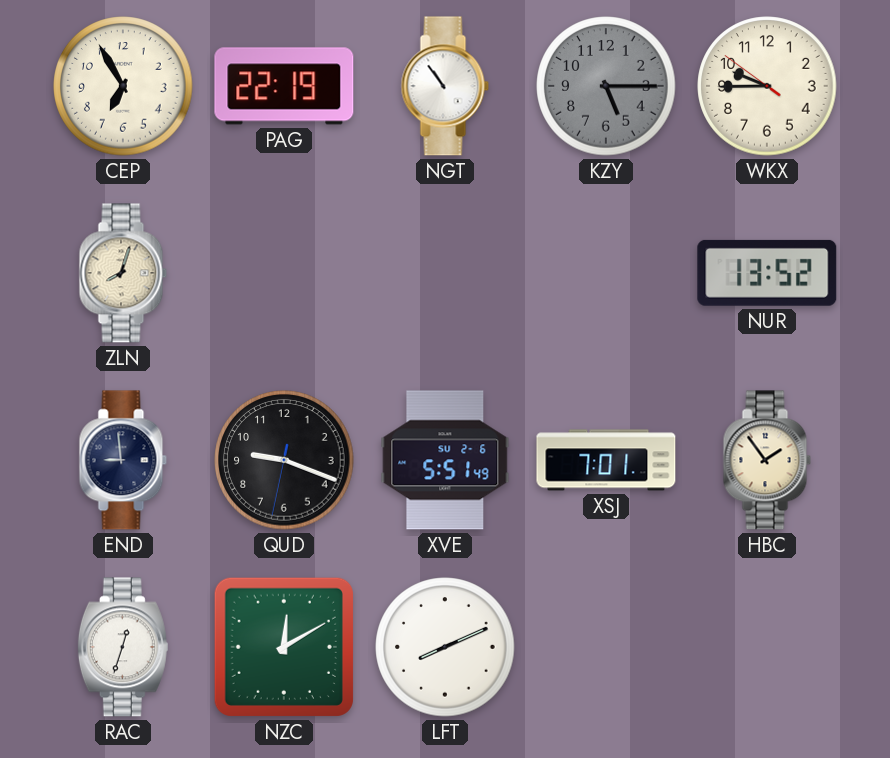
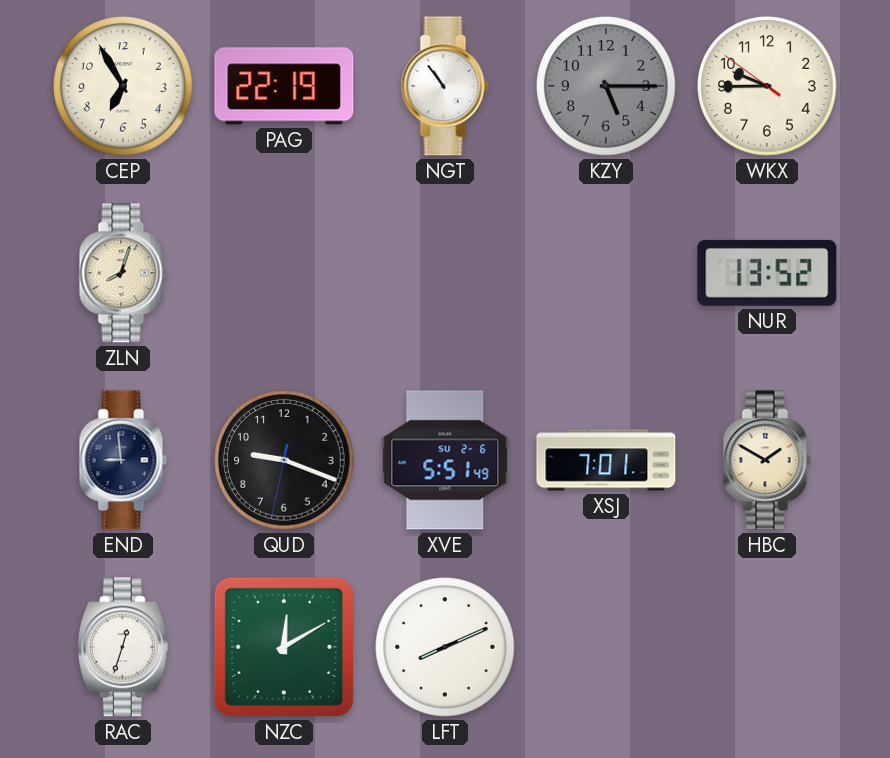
HBC: 1:54 -> 1:50
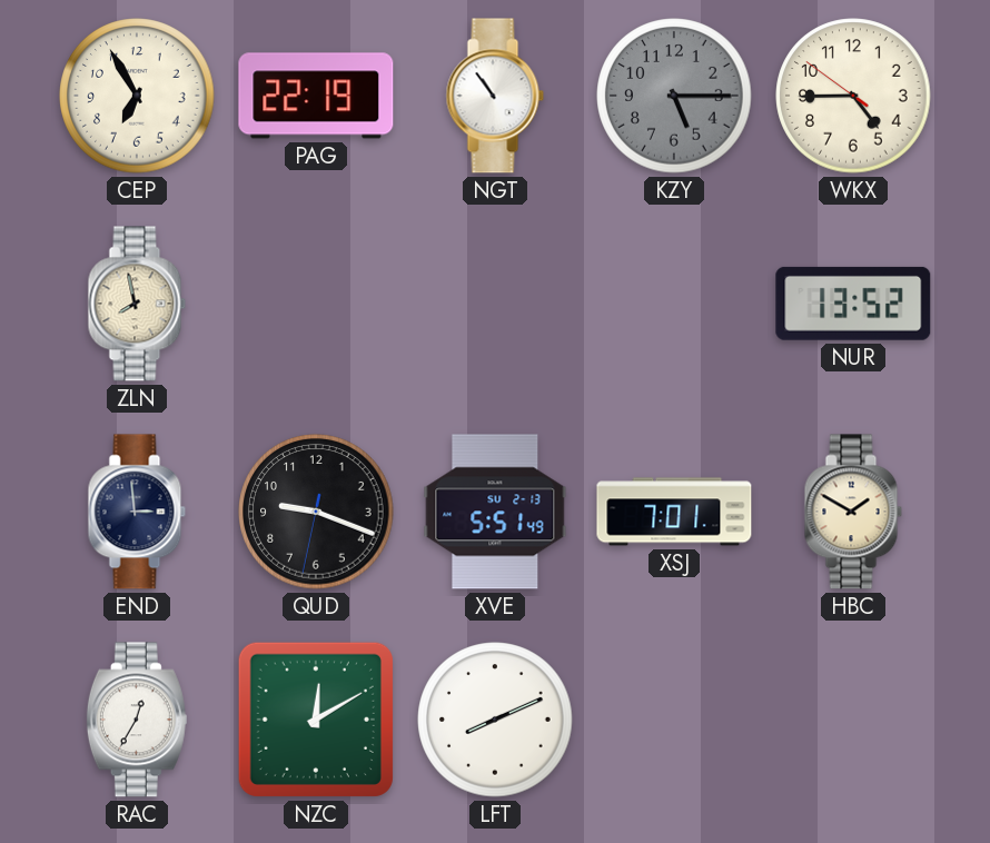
WKX: 9:44 -> 4:44
ZLN: 8:03 -> 7:58
END: 8:59 -> 2:59
XVE date: SU 2-6 -> SU 2-13
RAC: 12:33 -> 12:35
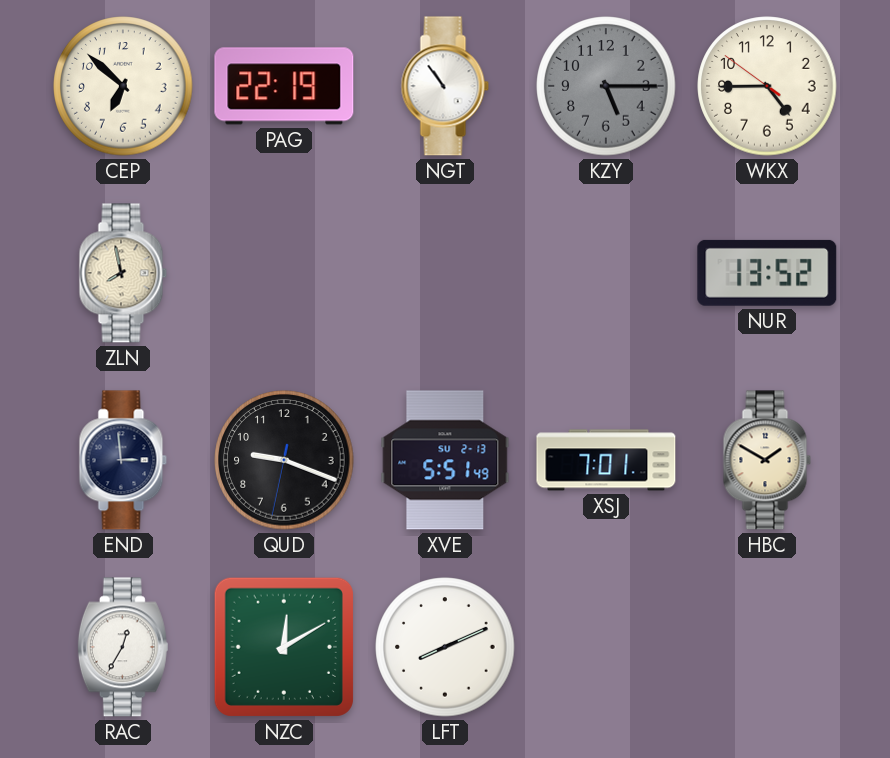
CEP: 6:55 -> 6:52
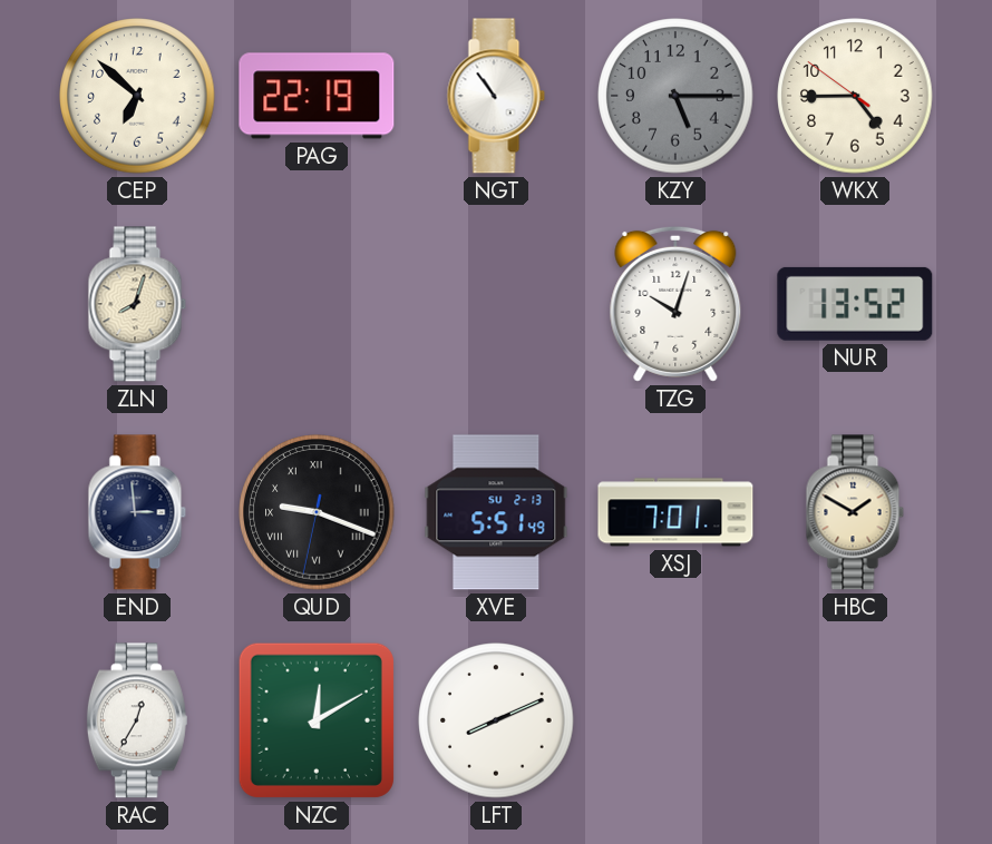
ZLN: 7:58 -> 8:03
TZG: none -> 10:03
QUD numerals: Arabic -> Roman
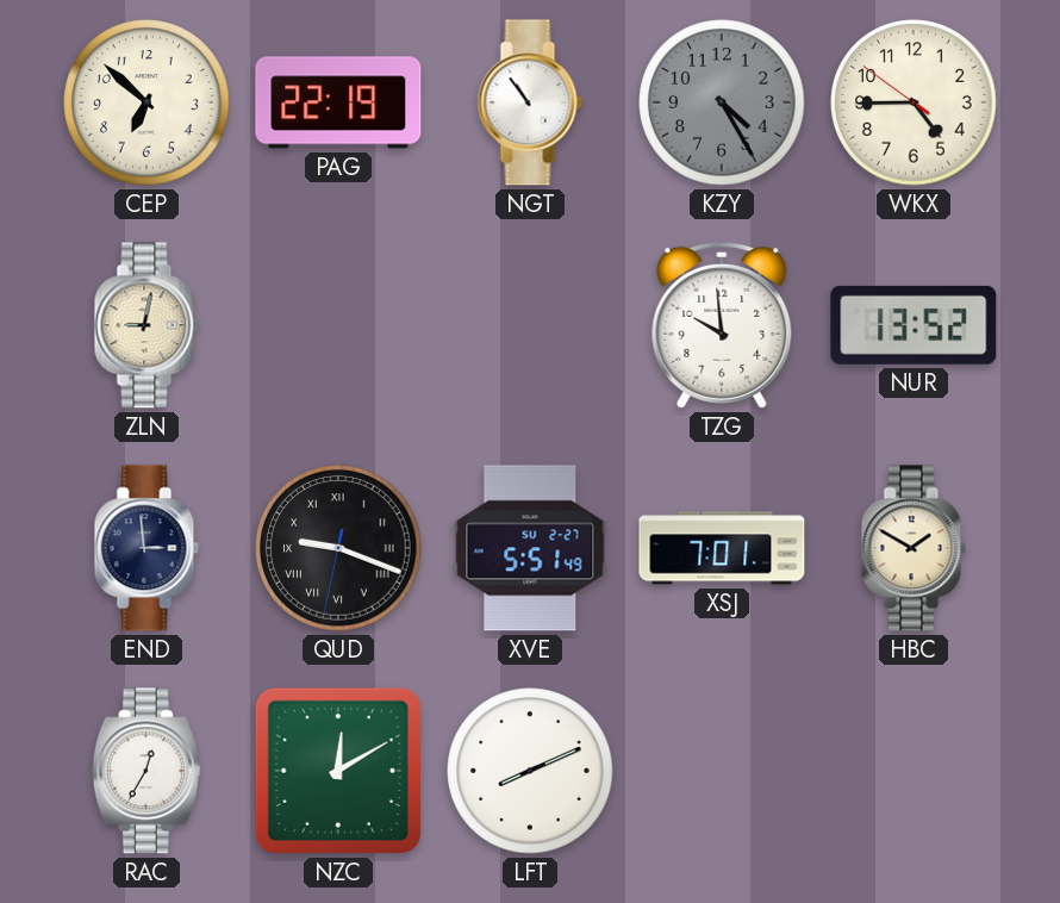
KZY: 5:15 -> 4:25
ZLN: 8:03 -> 9:02
TZG: 10:03 -> 9:59
XVE date: SU 2-13 -> SU 2-27
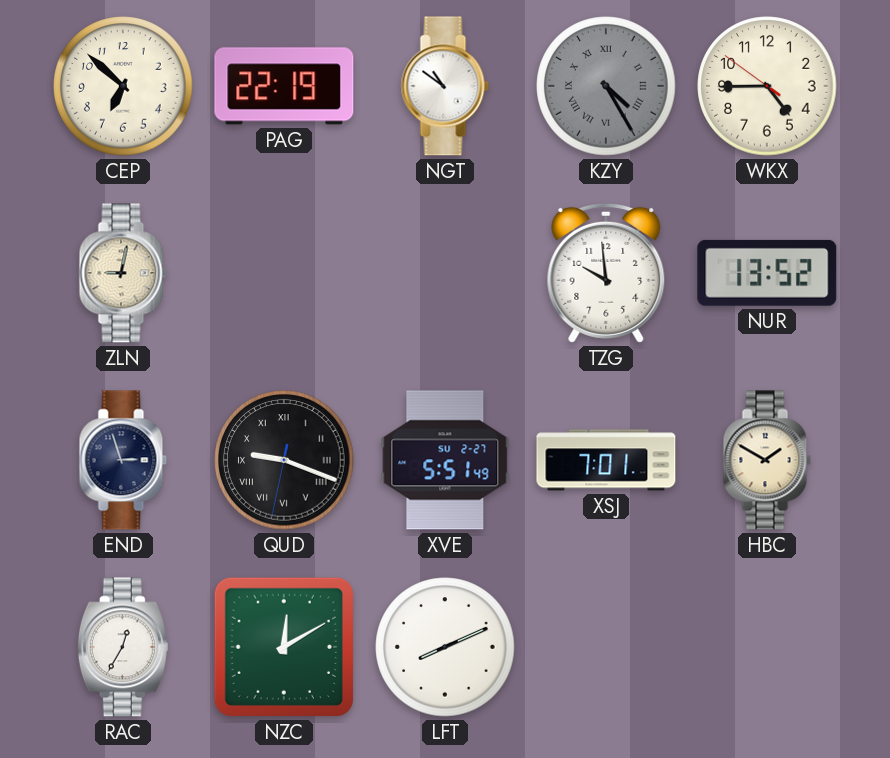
NGT: 10:54 -> 10:51
KZY numerals: Arabic -> Roman
END: 2:59 -> 2:57
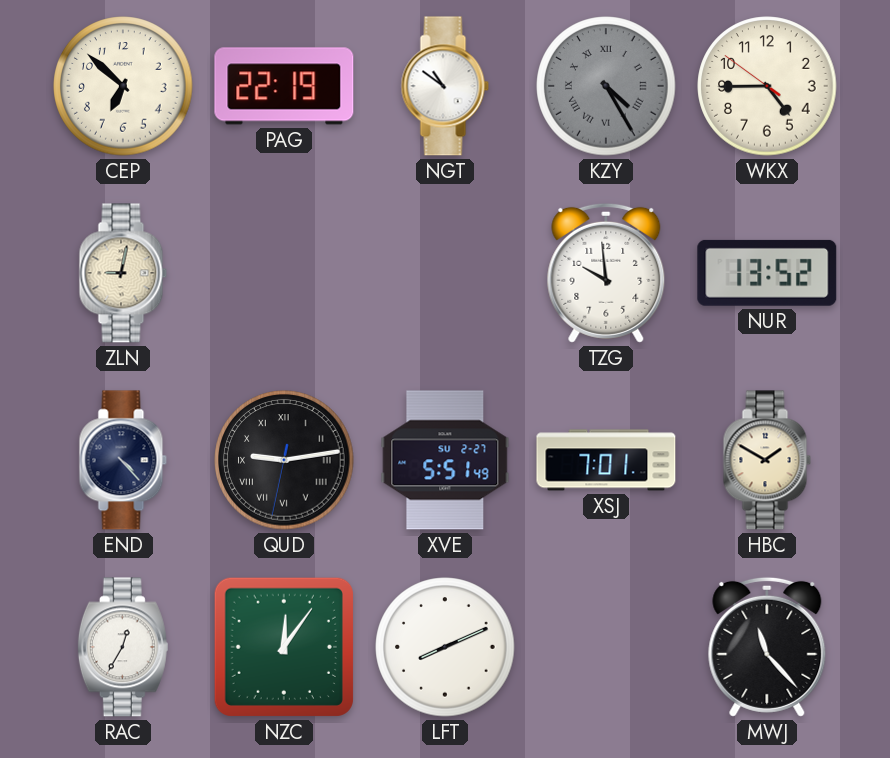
END: 2:57 -> 4:23
QUD: 9:18 -> 9:13
NZC: 12:10 -> 12:06
MWJ: none -> 11:23
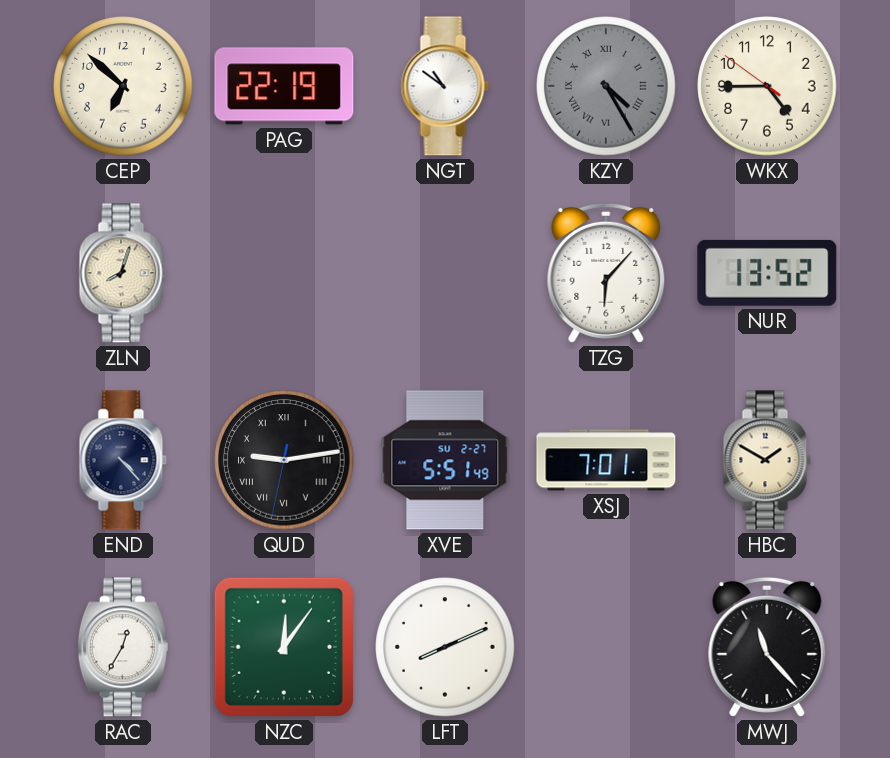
ZLN: 9:02 -> 8:03
TZG: 9:59 -> 6:07
